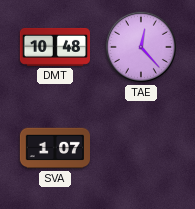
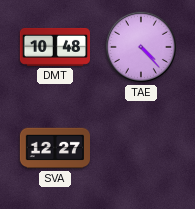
TAE: 12:23 -> 4:23
SVA: 1:07 -> 12:27
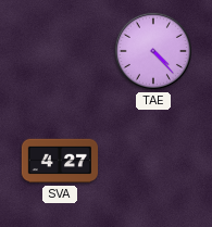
DMT: 10:48 -> none
SVA: 12:27 -> 4:27
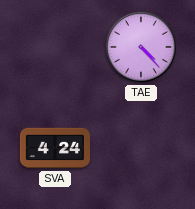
SVA: 4:27 -> 4:24
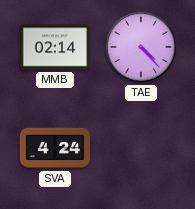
MMB: none -> 02:14
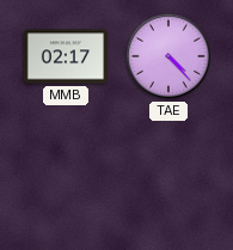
MMB: 02:14 -> 02:17
SVA: 4:24 -> none
